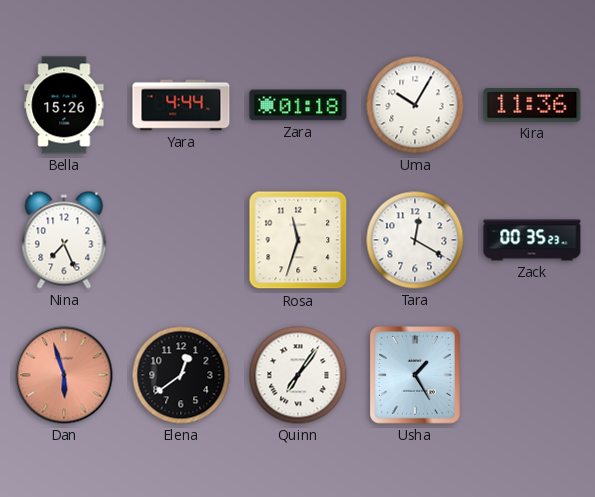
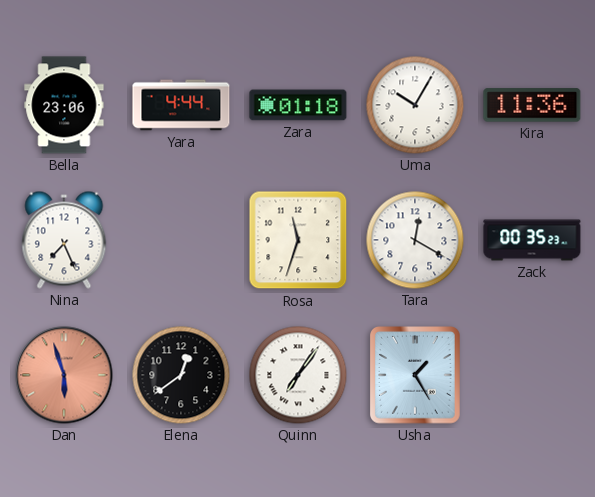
Bella: 15:26 -> 23:06
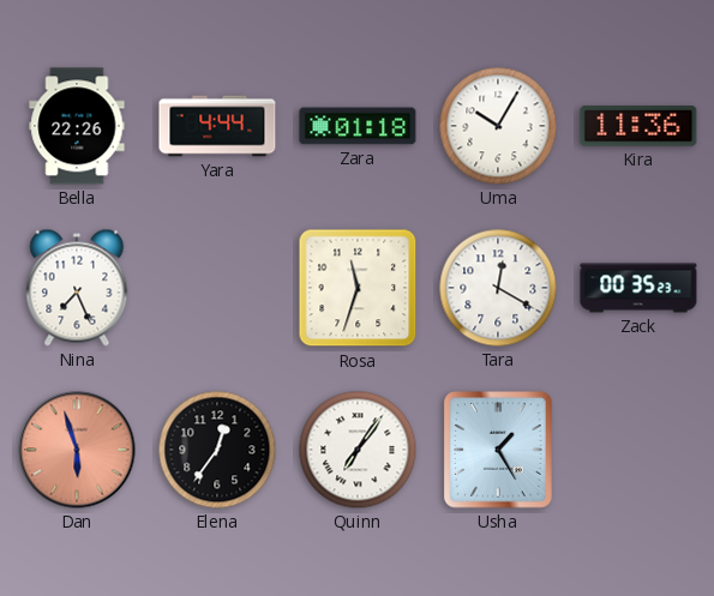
Bella: 23:06 -> 22:26
Elena: 12:39 -> 12:36
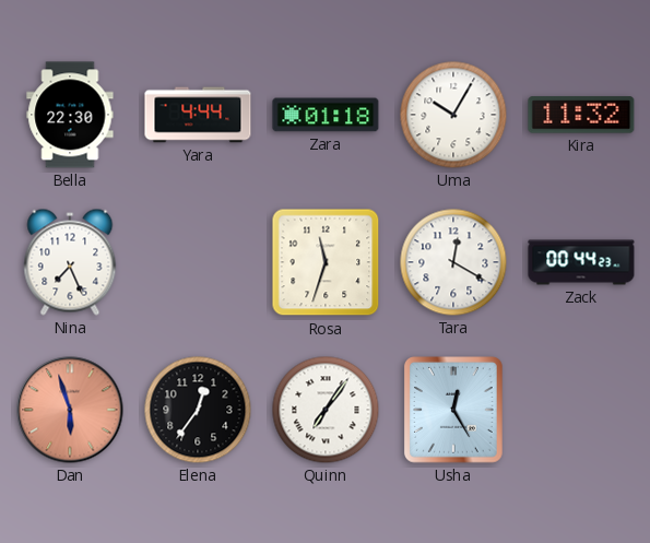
Bella: 22:26 -> 22:30
Kira: 11:36 -> 11:32
Zack: 00:35 -> 00:44
Usha: 1:25 -> 12:25
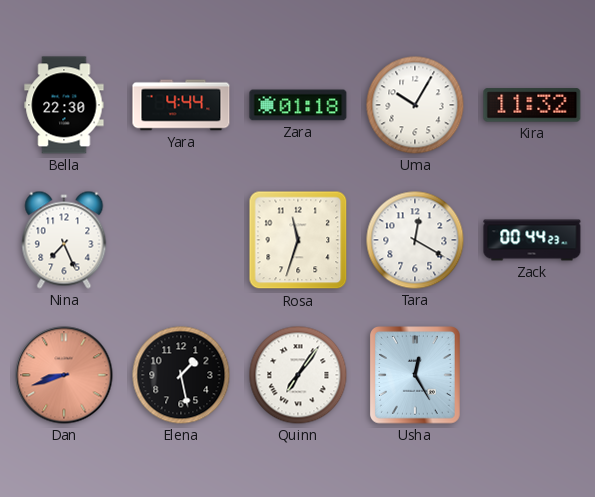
Dan: 5:57 -> 8:42
Elena: 12:36 -> 1:28
